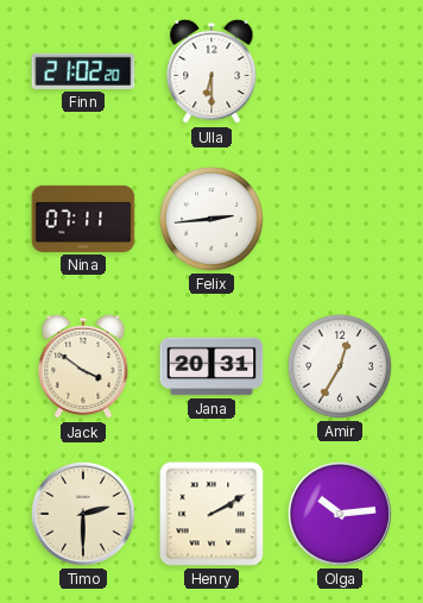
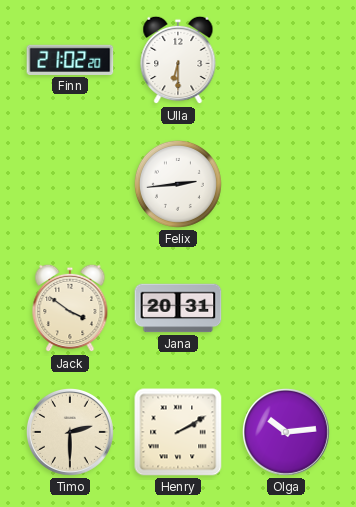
Nina: 07:11 -> none
Amir: 12:35 -> none
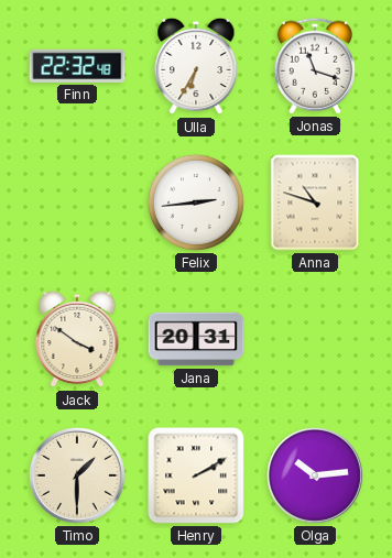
Finn: 21:02 -> 22:32
Ulla: 6:30 -> 6:35
Jonas: none -> 11:18
Anna: none -> 10:48
Timo: 2:30 -> 1:30
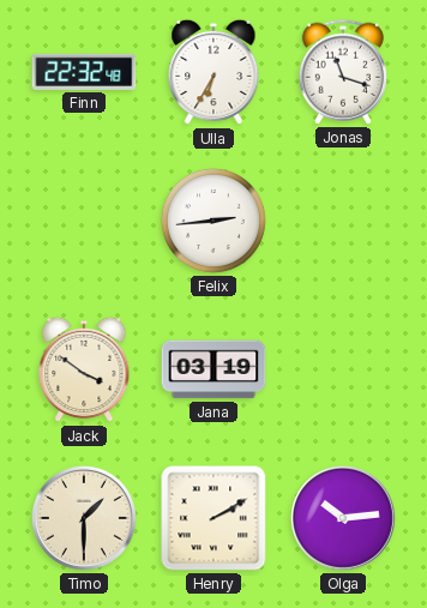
Anna: 10:48 -> none
Jana: 20:31 -> 03:19
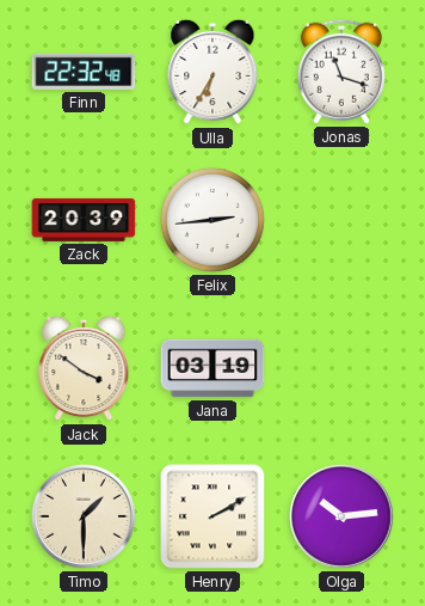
Zack: none -> 20:39
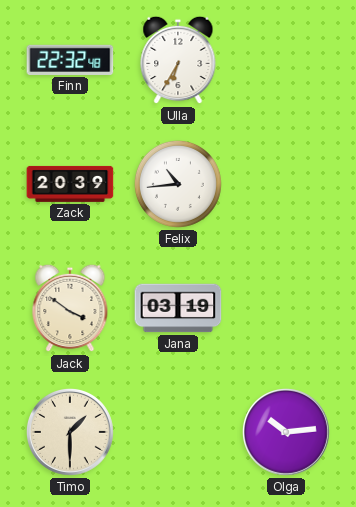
Jonas: 11:18 -> none
Felix: 2:44 -> 10:44
Henry: 2:10 -> none
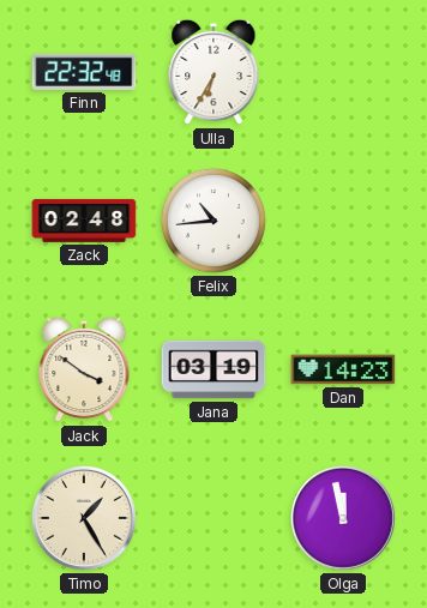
Zack: 20:39 -> 02:48
Dan: none -> 14:23
Timo: 1:30 -> 1:25
Olga: 10:14 -> 11:58
